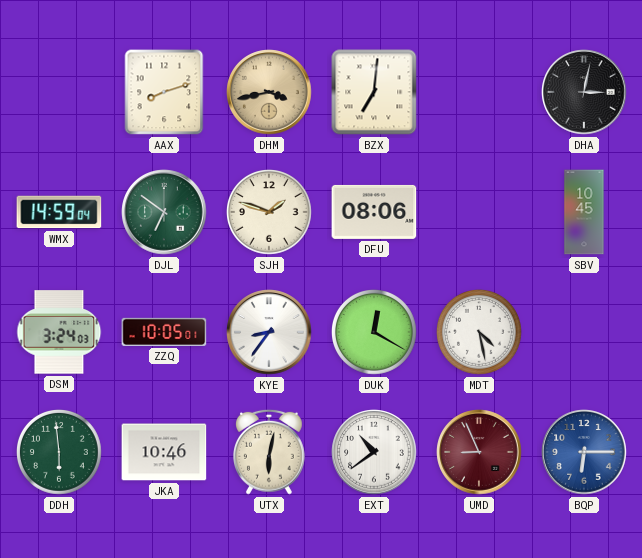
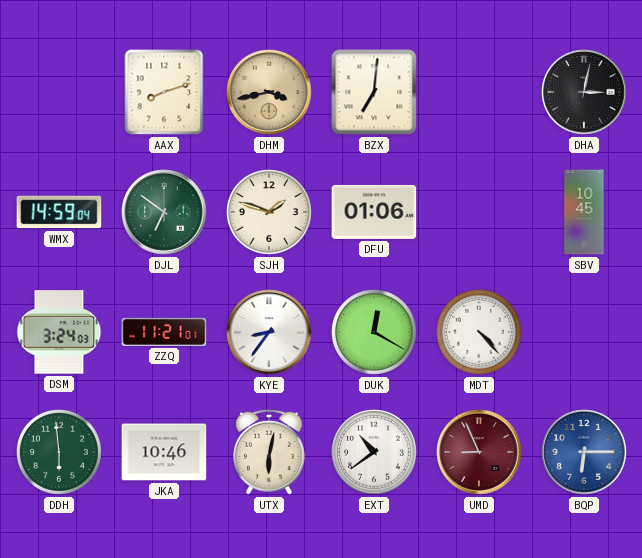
DFU: 08:06 -> 01:06
ZZQ: 10:05 -> 11:21
MDT: 4:28 -> 4:23
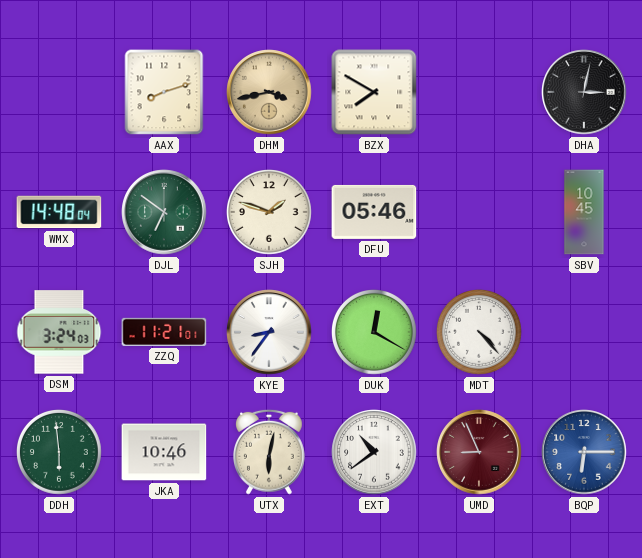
BZX: 7:01 -> 7:50
WMX: 14:59 -> 14:48
DFU: 01:06 -> 05:46
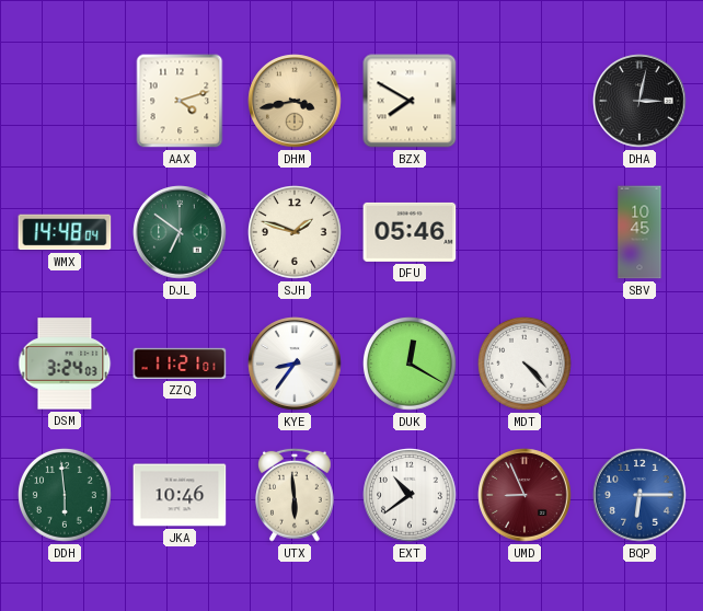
AAX: 8:12 -> 4:12
UTX: 6:02 -> 5:59
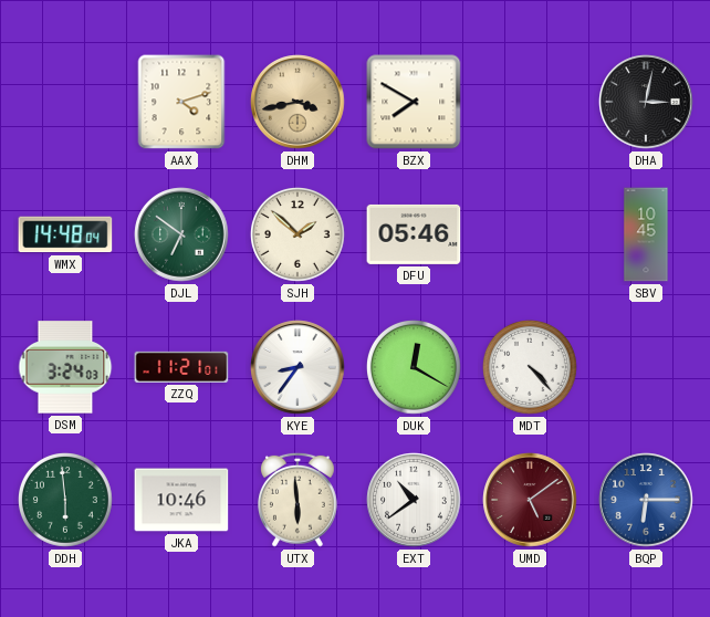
SJH: 1:48 -> 1:52
UMD: 8:56 -> 5:09
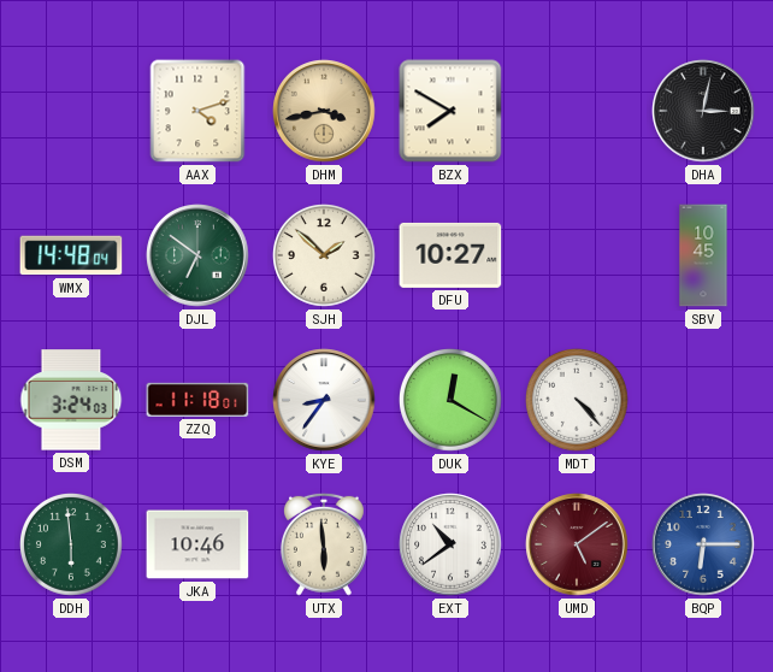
DFU: 05:46 -> 10:27
ZZQ: 11:21 -> 11:18
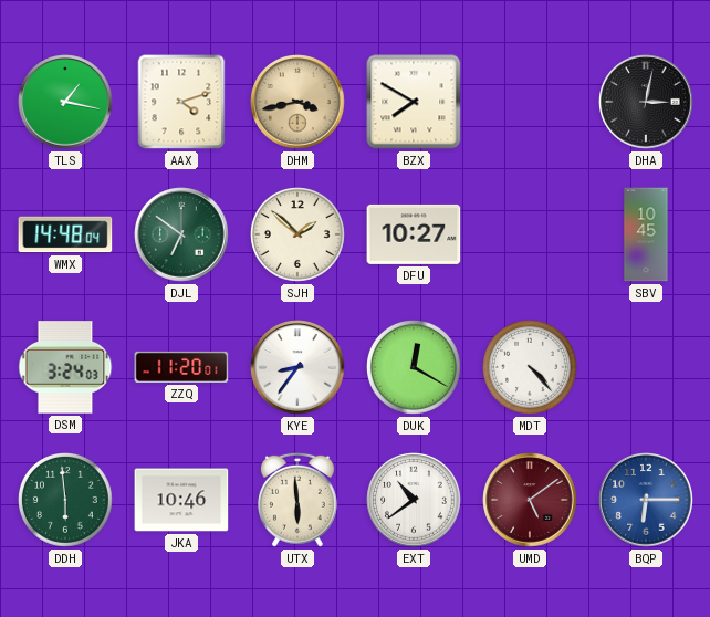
TLS: none -> 1:17
ZZQ: 11:18 -> 11:20
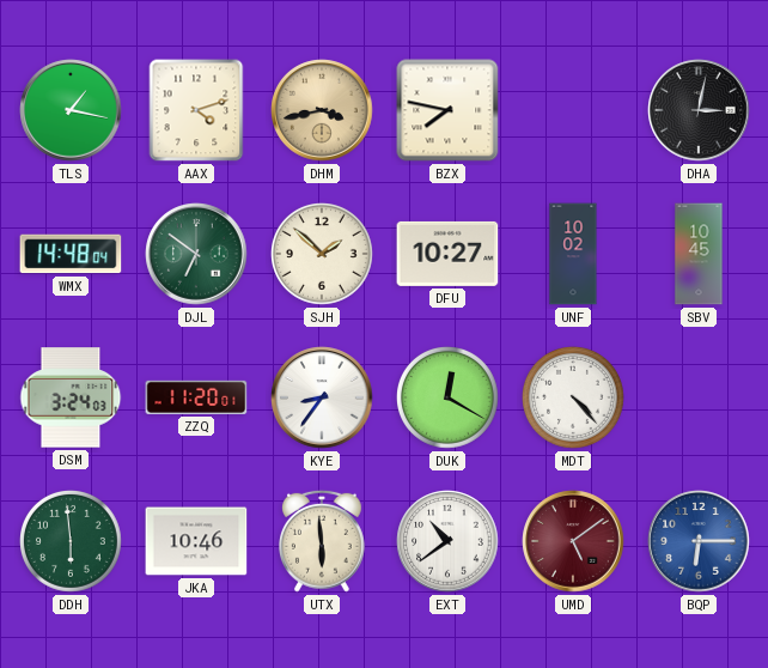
BZX: 7:50 -> 7:47
UNF: none -> 10:02
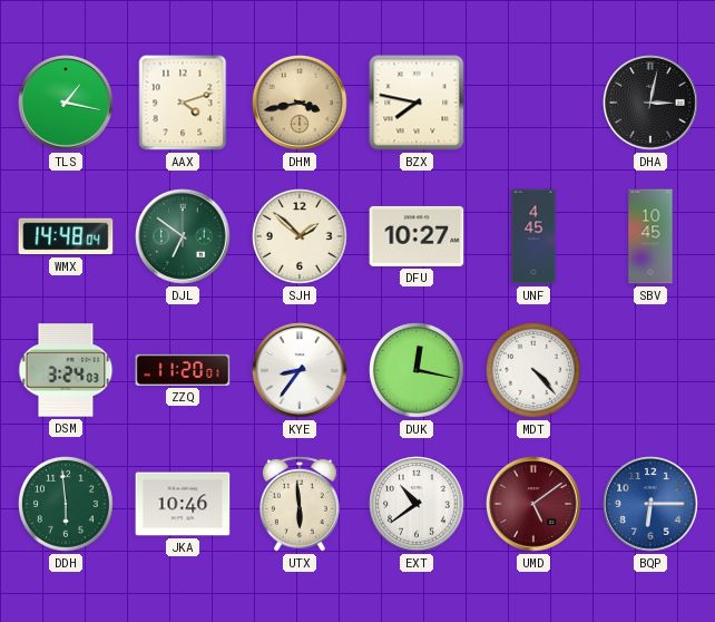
UNF: 10:02 -> 4:45
DUK: 12:20 -> 12:17
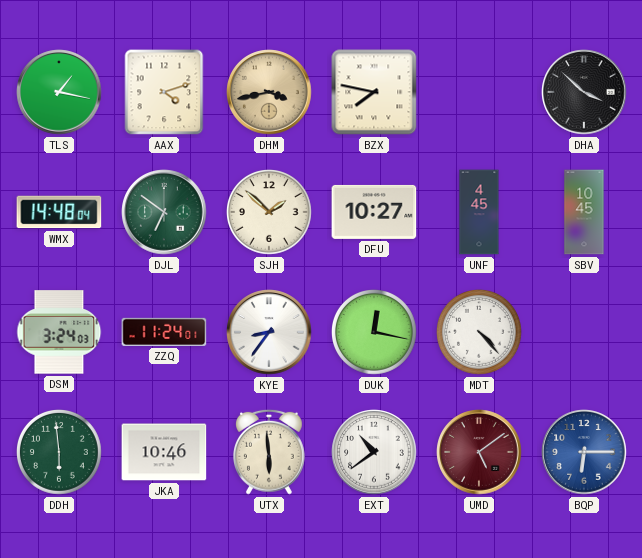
DHA: 3:02 -> 3:52
ZZQ: 11:20 -> 11:24
